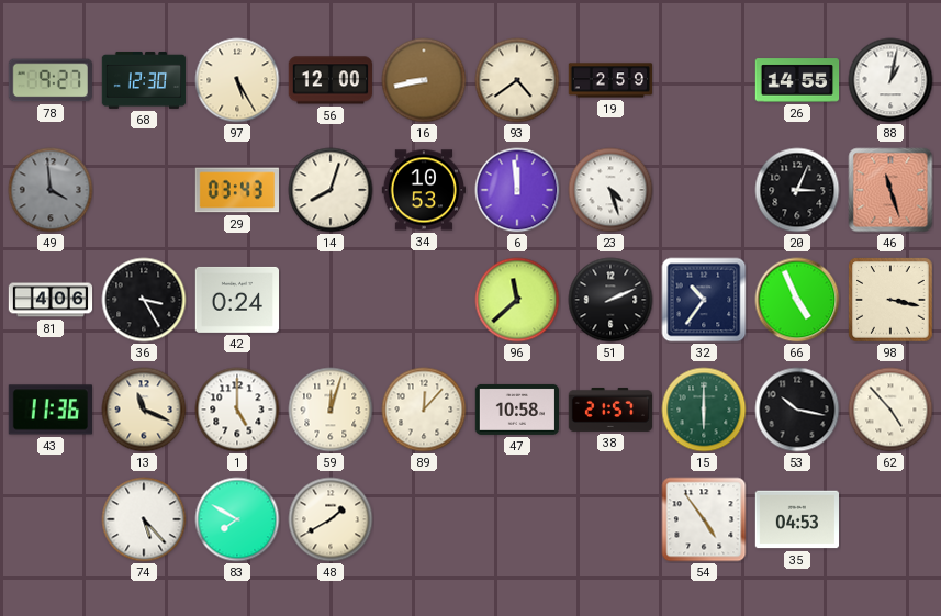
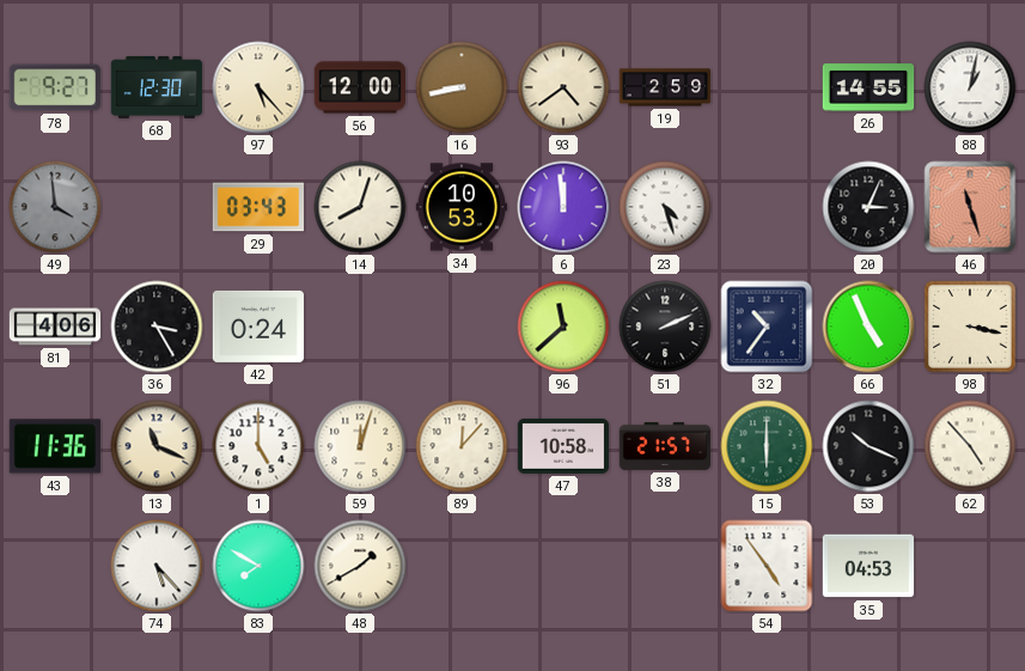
97: 5:25 -> 5:23
53: 10:17 -> 10:19
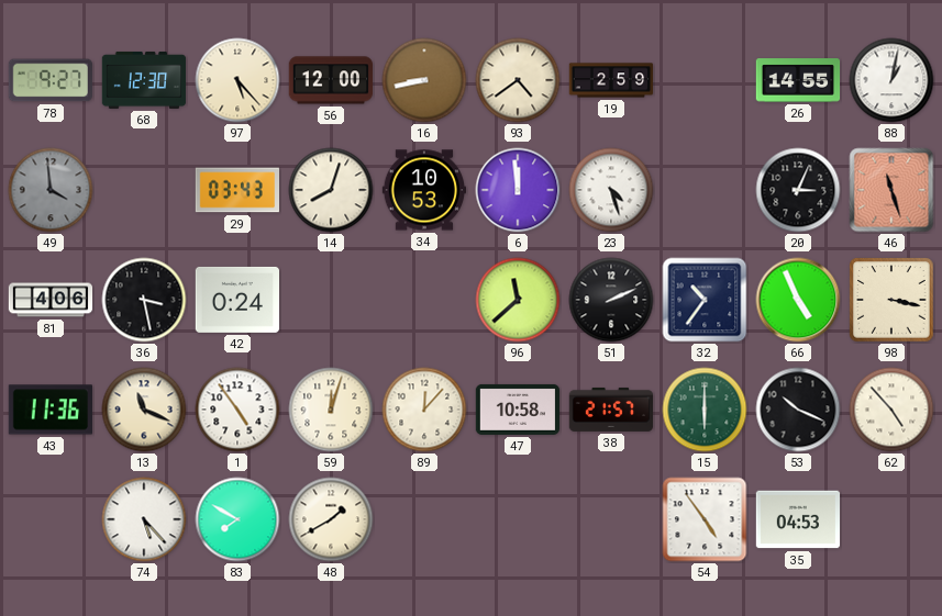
36: 3:25 -> 3:28
1: 5:00 -> 4:54
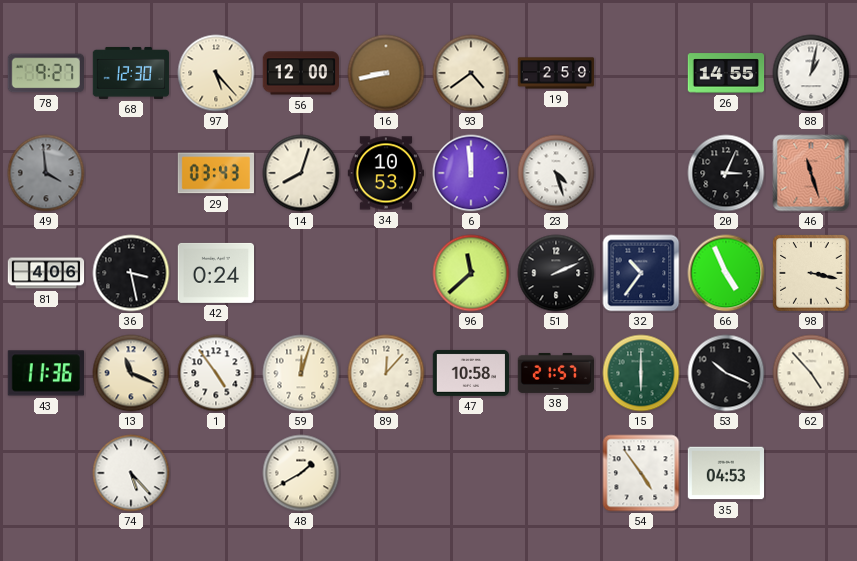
83: 7:50 -> none
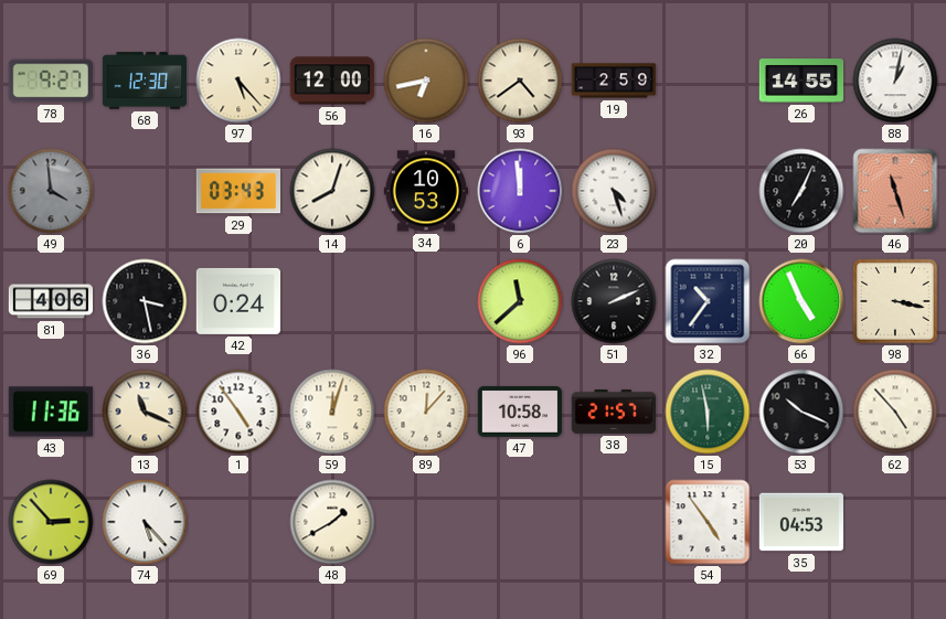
16: 8:43 -> 6:43
20: 3:04 -> 7:04
15: 6:00 -> 5:58
69: none -> 2:53
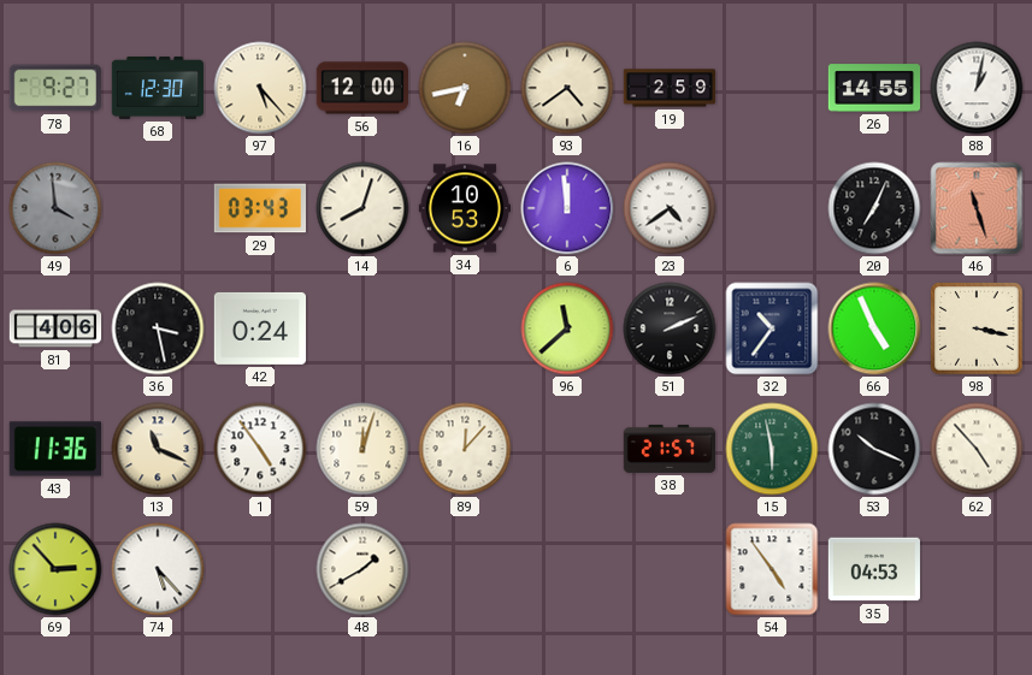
23: 4:27 -> 4:39
47: 10:58 -> none
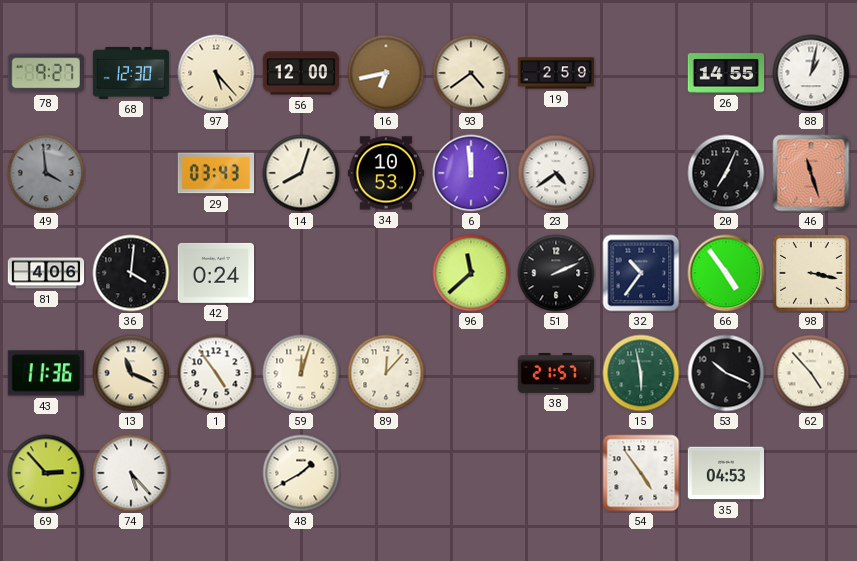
36: 3:28 -> 4:01
66: 4:56 -> 4:54
